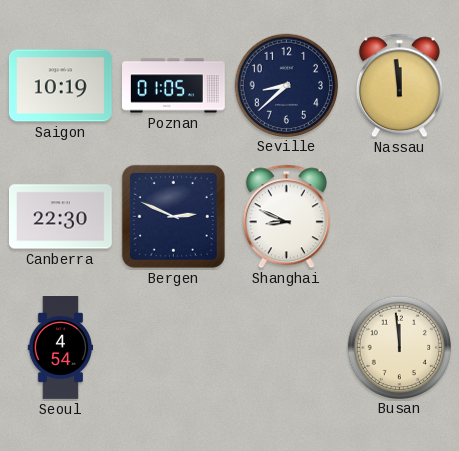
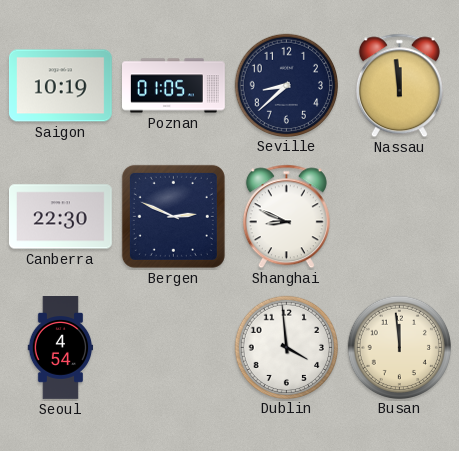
Dublin: none -> 3:59
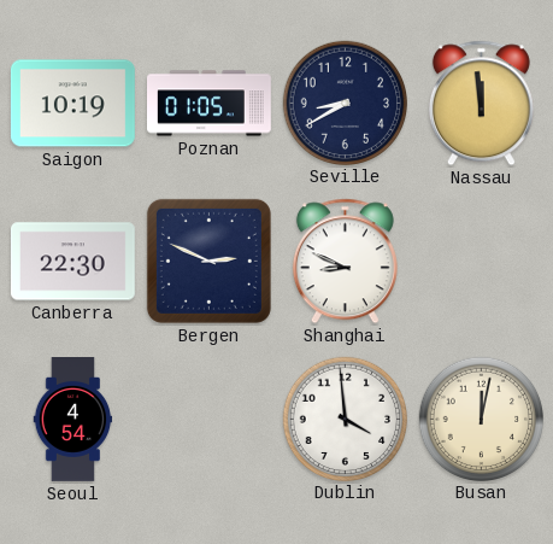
Seville: 8:38 -> 8:40
Busan: 11:59 -> 12:02
